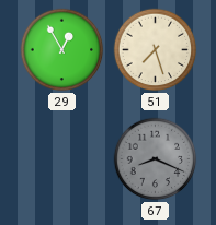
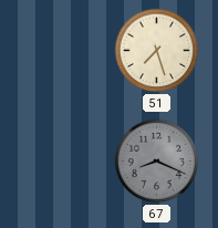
29: 12:55 -> none
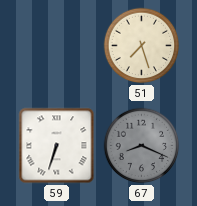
59: none -> 6:33
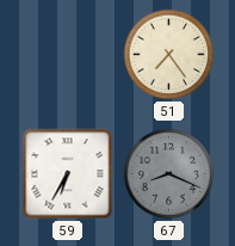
51: 7:27 -> 7:24
59: 6:33 -> 6:35
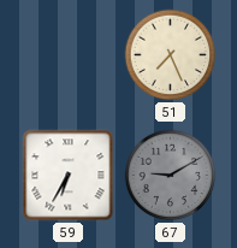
51: 7:24 -> 7:26
67: 8:19 -> 9:10
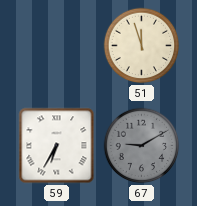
51: 7:26 -> 11:57
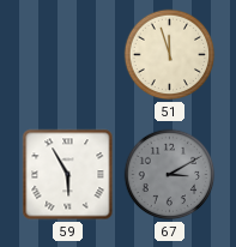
59: 6:35 -> 5:55
67: 9:10 -> 3:10
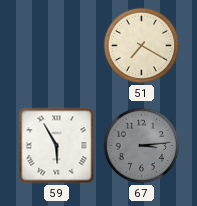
51: 11:57 -> 7:20
67: 3:10 -> 3:14
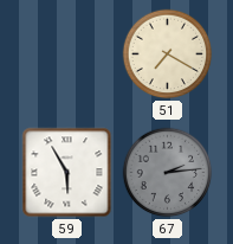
67: 3:14 -> 2:14
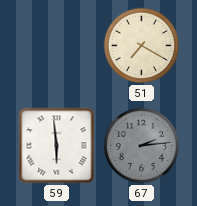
59: 5:55 -> 5:59
